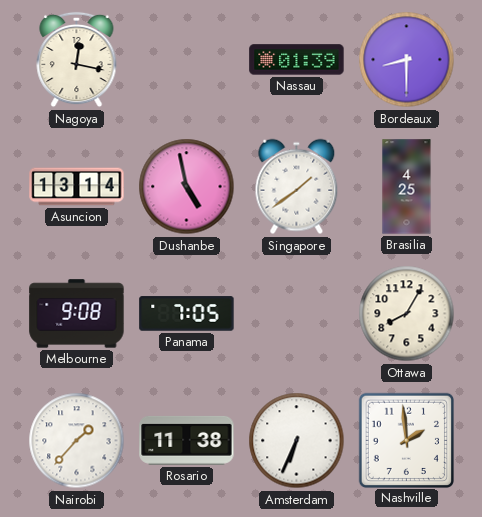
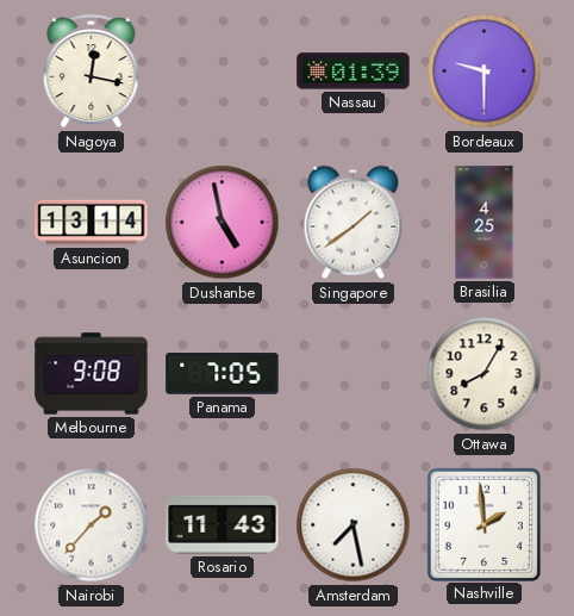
Bordeaux: 8:30 -> 9:30
Rosario: 11:38 -> 11:43
Amsterdam: 6:34 -> 7:28
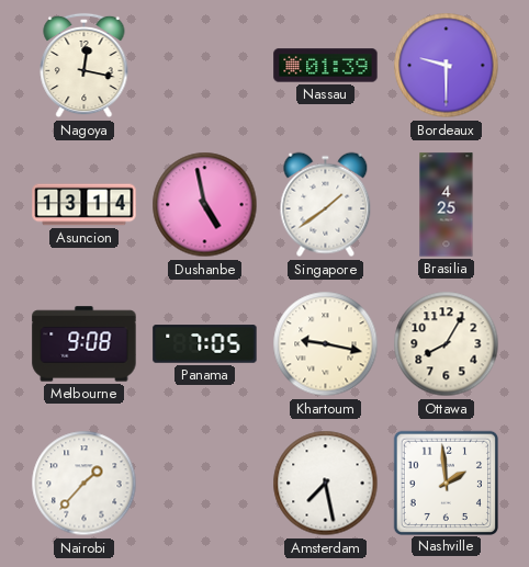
Khartoum: none -> 9:17
Rosario: 11:43 -> none
